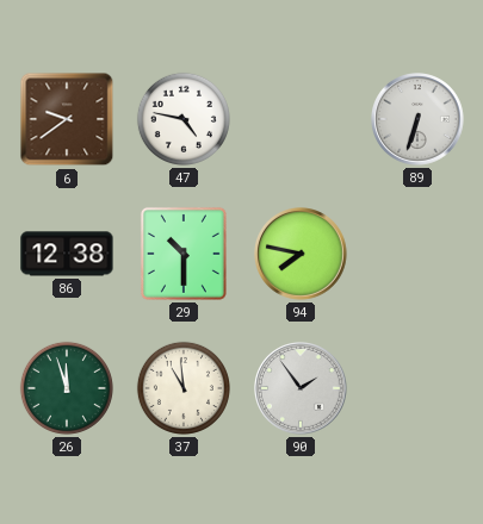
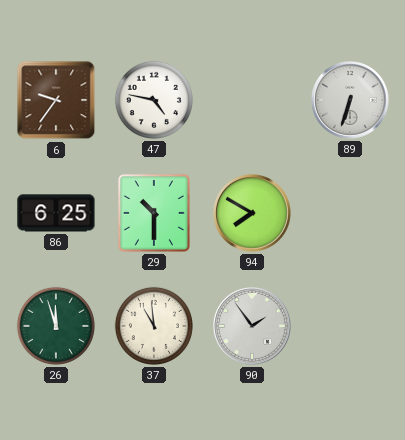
6: 9:39 -> 9:36
86: 12:38 -> 6:25
94: 7:47 -> 7:50
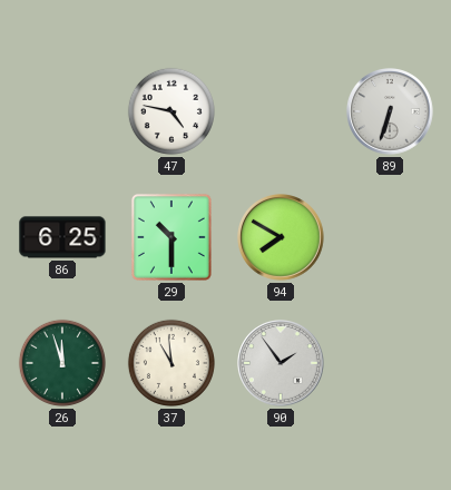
6: 9:36 -> none
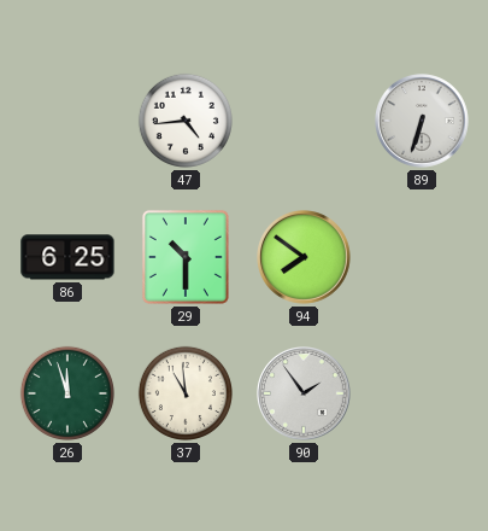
47: 4:47 -> 4:44
94: 7:50 -> 7:51
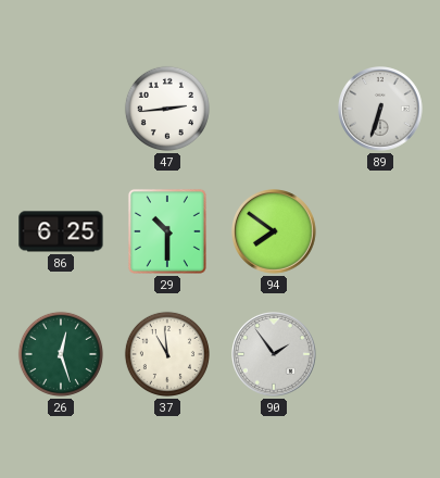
47: 4:44 -> 2:44
26: 11:57 -> 12:27
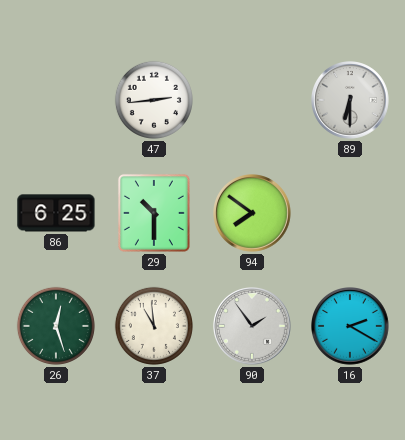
89: 6:33 -> 6:30
16: none -> 2:20
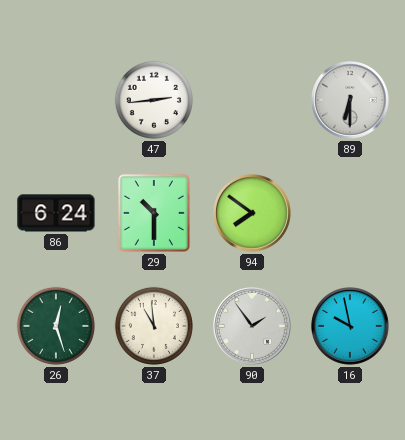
86: 6:25 -> 6:24
16: 2:20 -> 9:58
